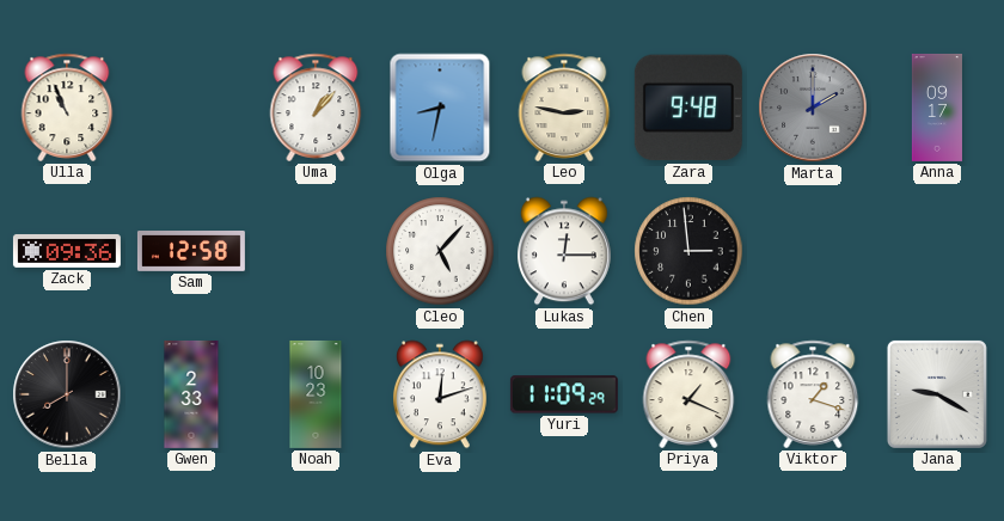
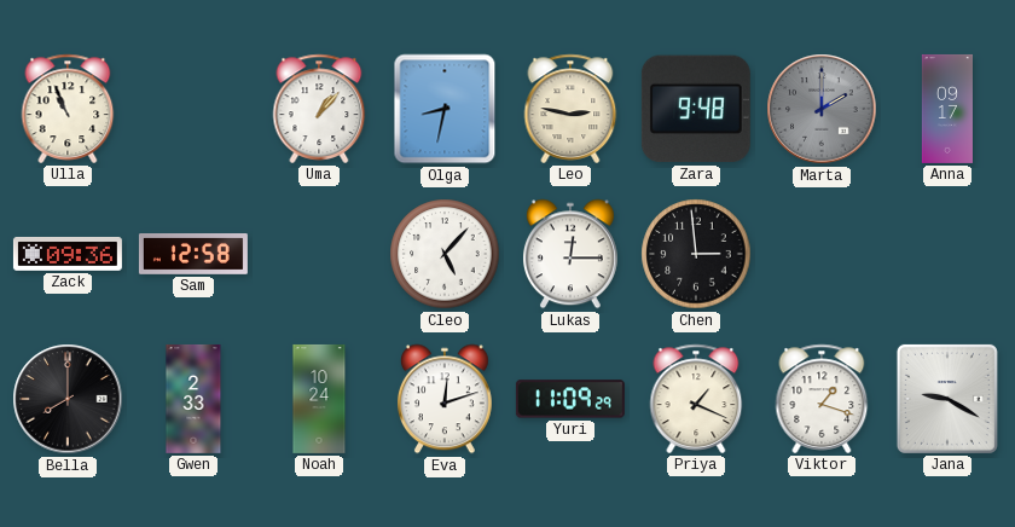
Noah: 10:23 -> 10:24
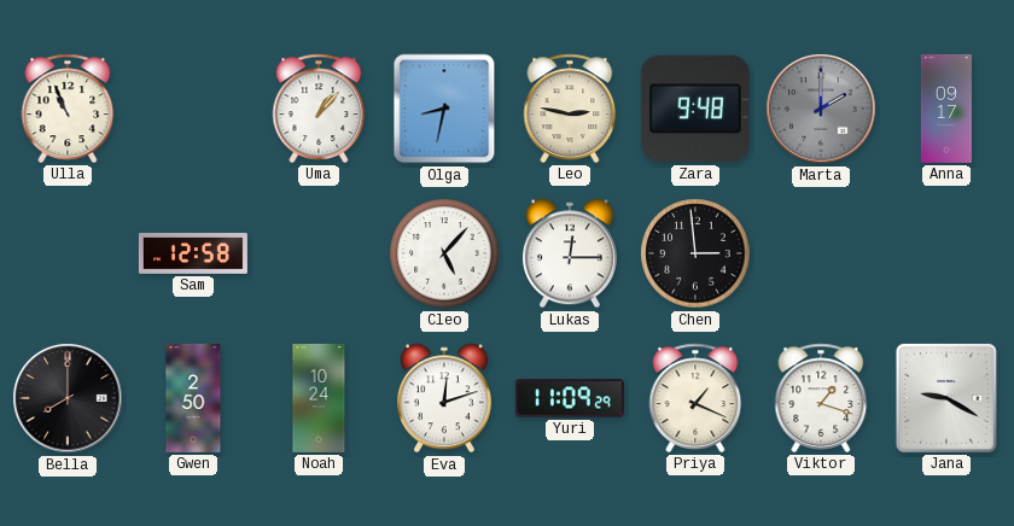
Zack: 09:36 -> none
Gwen: 2:33 -> 2:50
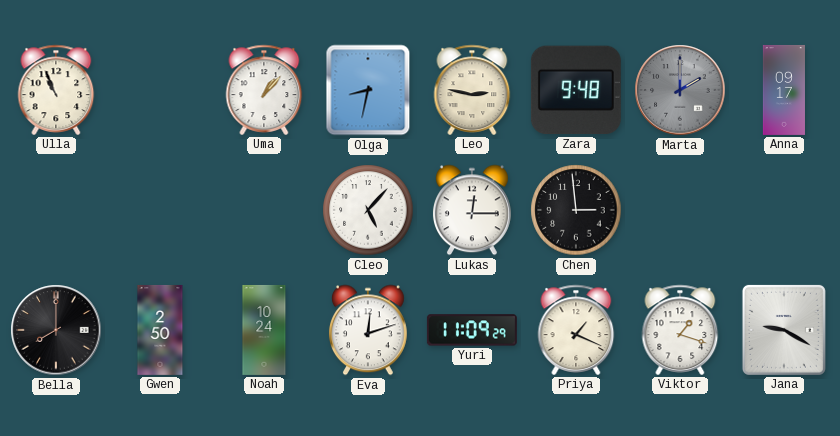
Sam: 12:58 -> none
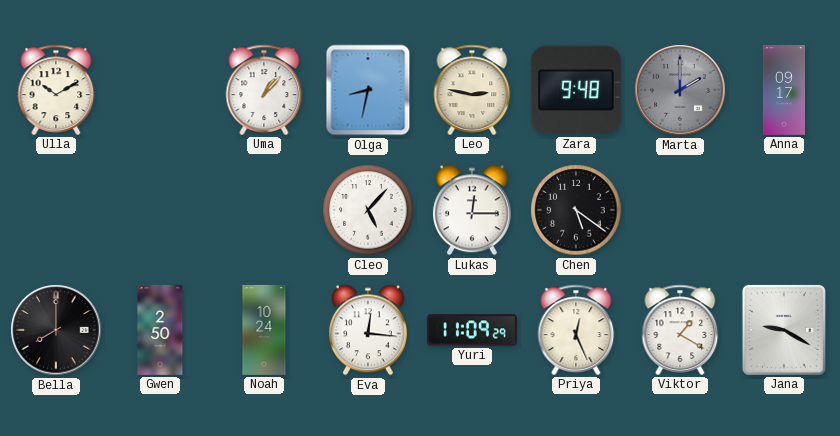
Ulla: 10:56 -> 10:10
Chen: 2:59 -> 5:21
Eva: 12:12 -> 12:16
Priya: 1:19 -> 12:26
Viktor: 1:18 -> 1:20
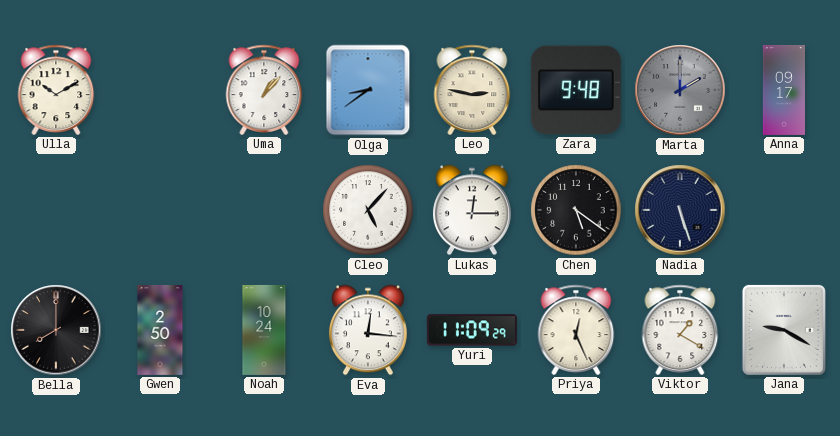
Olga: 8:32 -> 8:39
Nadia: none -> 5:27
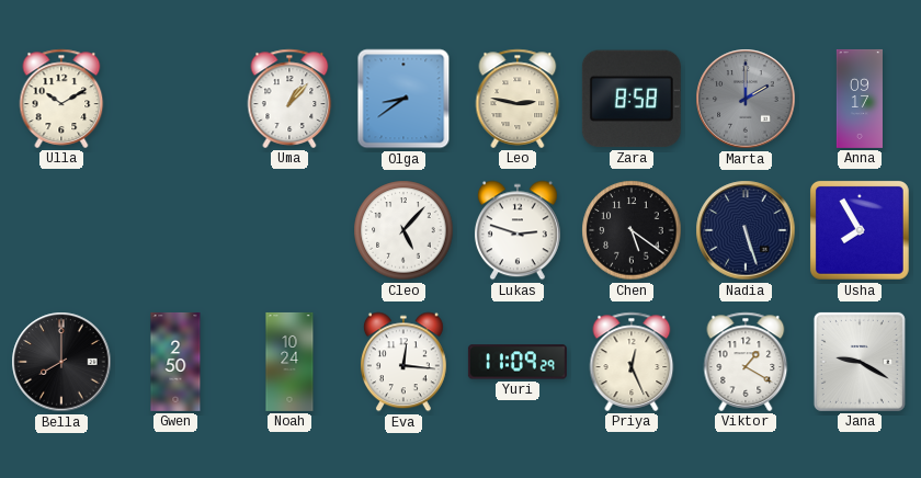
Zara: 9:48 -> 8:58
Lukas: 12:15 -> 2:48
Usha: none -> 7:55
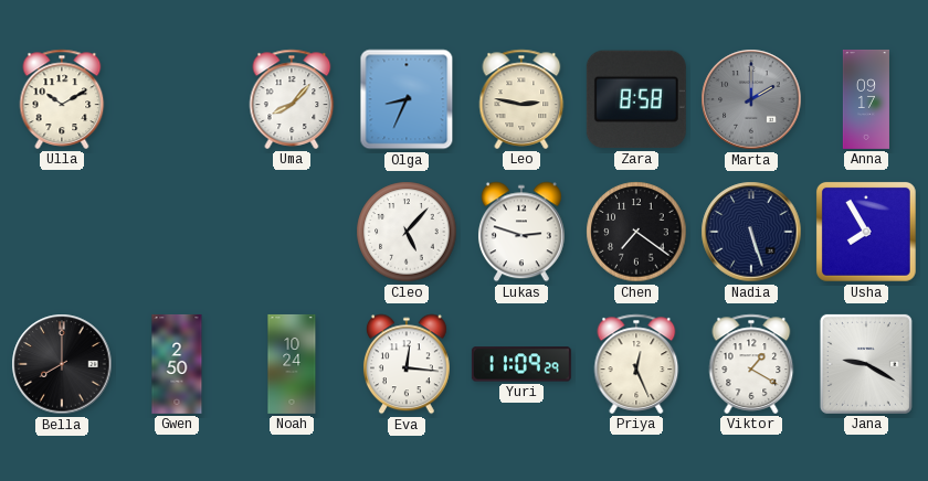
Uma: 1:07 -> 8:07
Olga: 8:39 -> 8:34
Chen: 5:21 -> 7:21
